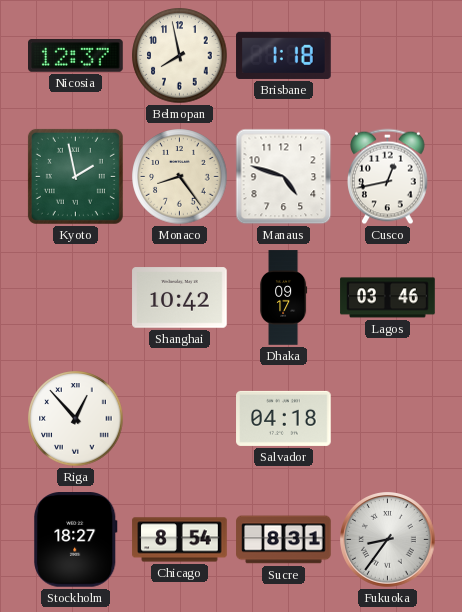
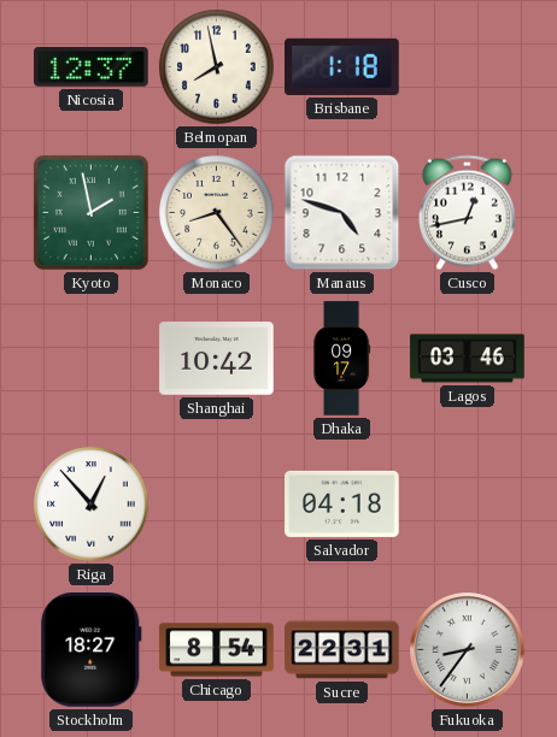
Sucre: 8:31 -> 22:31
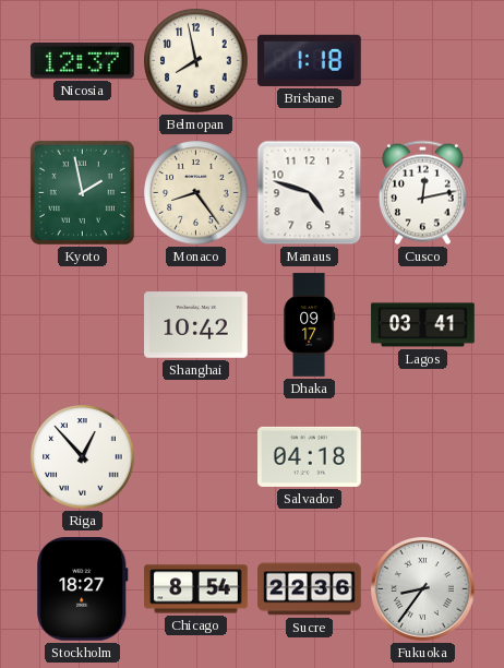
Cusco: 12:43 -> 12:13
Lagos: 03:46 -> 03:41
Sucre: 22:31 -> 22:36
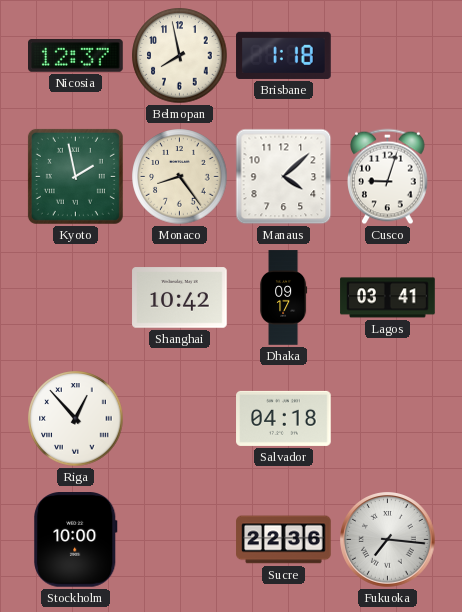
Manaus: 4:48 -> 4:08
Cusco: 12:13 -> 9:03
Stockholm: 18:27 -> 10:00
Chicago: 8:54 -> none
Fukuoka: 8:36 -> 7:16
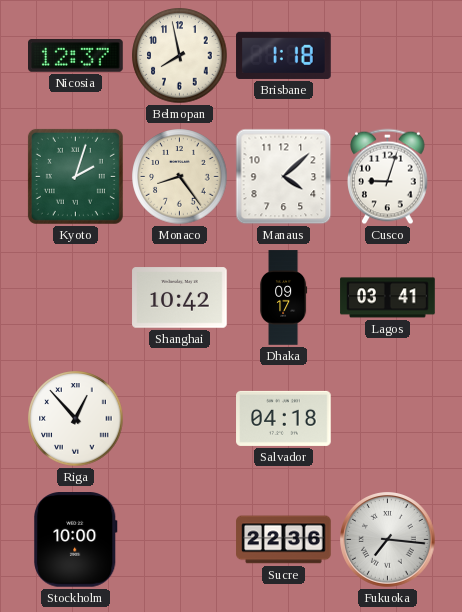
Kyoto: 1:58 -> 2:03
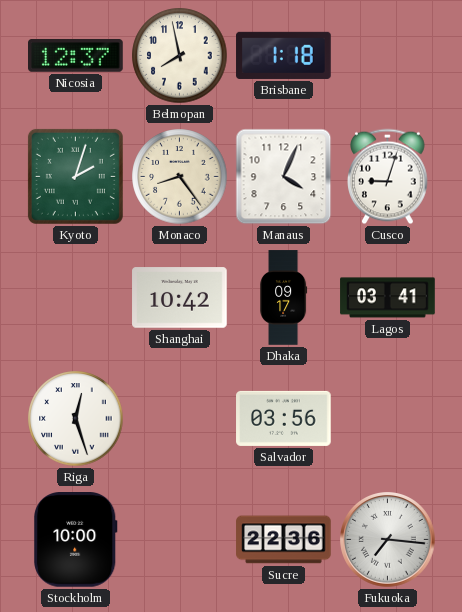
Manaus: 4:08 -> 4:04
Riga: 12:53 -> 12:27
Salvador: 04:18 -> 03:56
